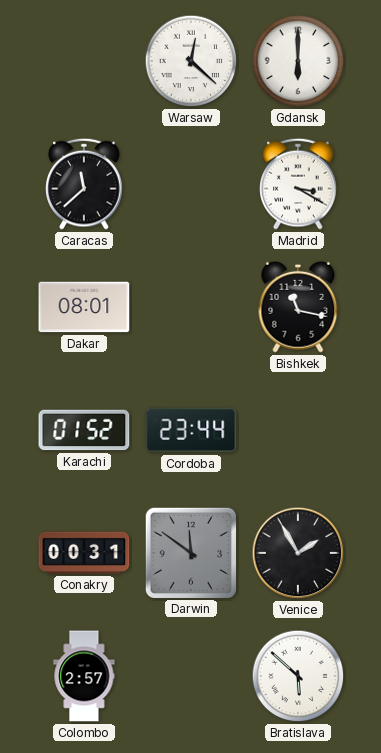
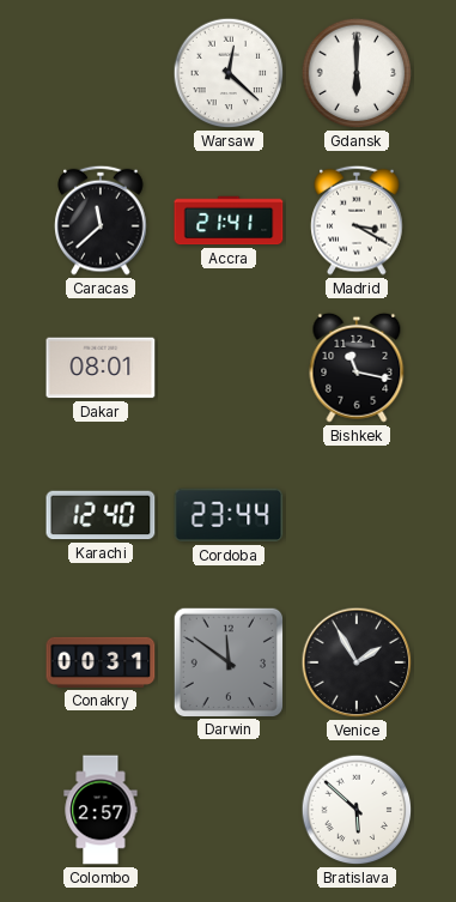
Accra: none -> 21:41
Karachi: 01:52 -> 12:40
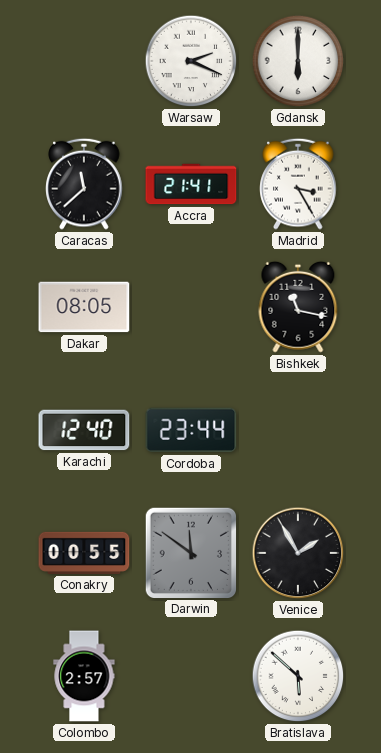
Warsaw: 12:22 -> 2:19
Madrid: 3:20 -> 3:25
Dakar: 08:01 -> 08:05
Conakry: 00:31 -> 00:55
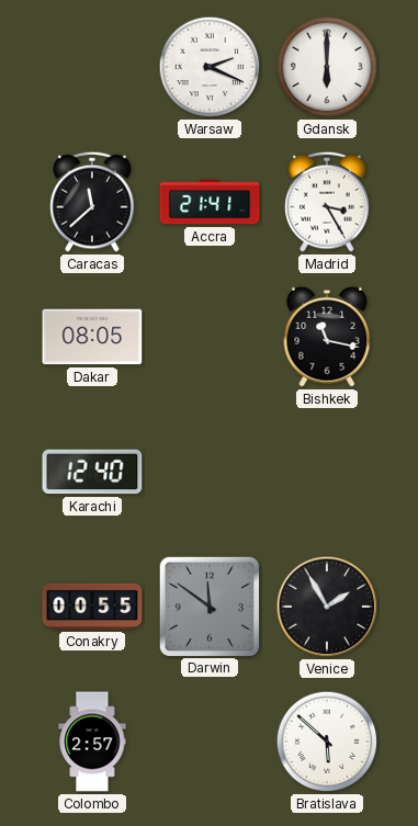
Cordoba: 23:44 -> none
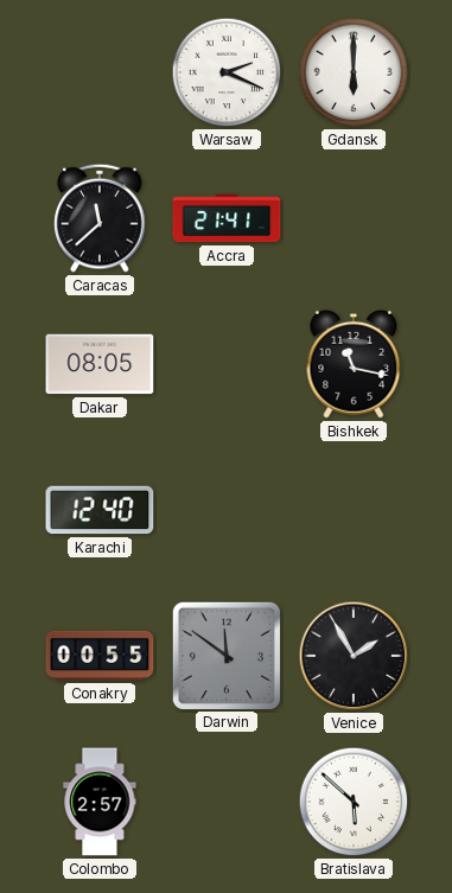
Madrid: 3:25 -> none
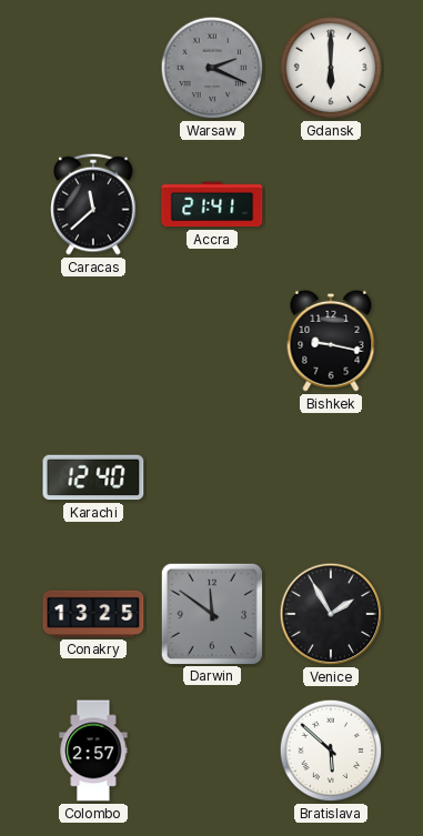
Warsaw dial: white -> grey
Dakar: 08:05 -> none
Bishkek: 11:17 -> 9:17
Conakry: 00:55 -> 13:25
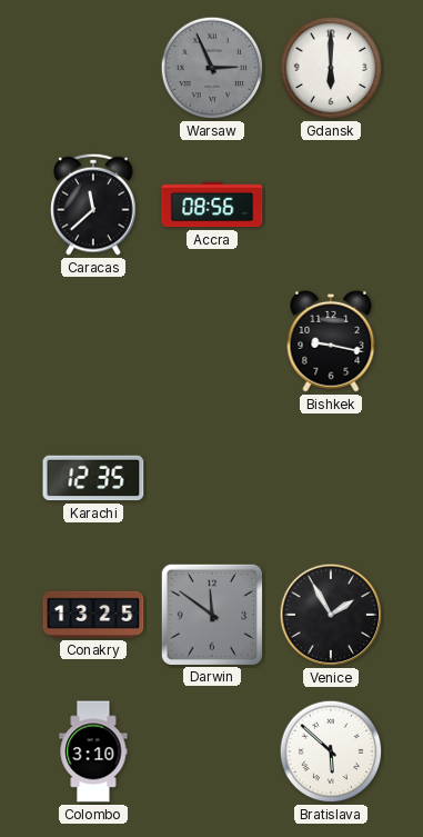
Warsaw: 2:19 -> 2:56
Accra: 21:41 -> 08:56
Karachi: 12:40 -> 12:35
Colombo: 2:57 -> 3:10
